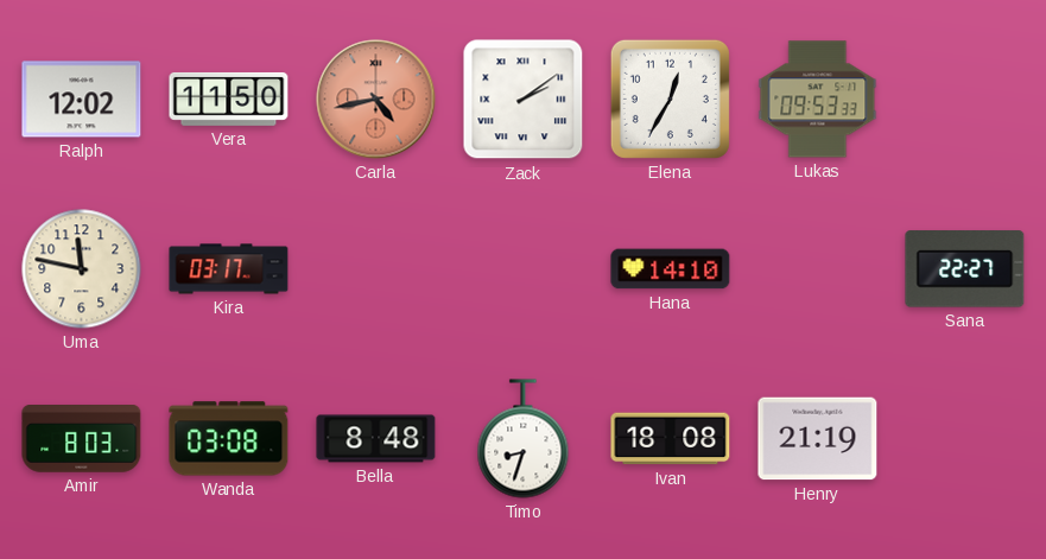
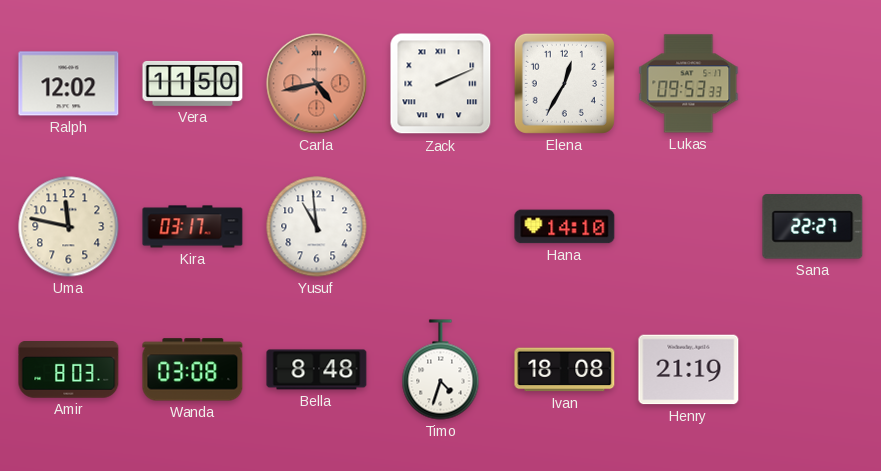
Zack: 2:09 -> 2:11
Yusuf: none -> 10:59
Timo: 8:33 -> 4:33
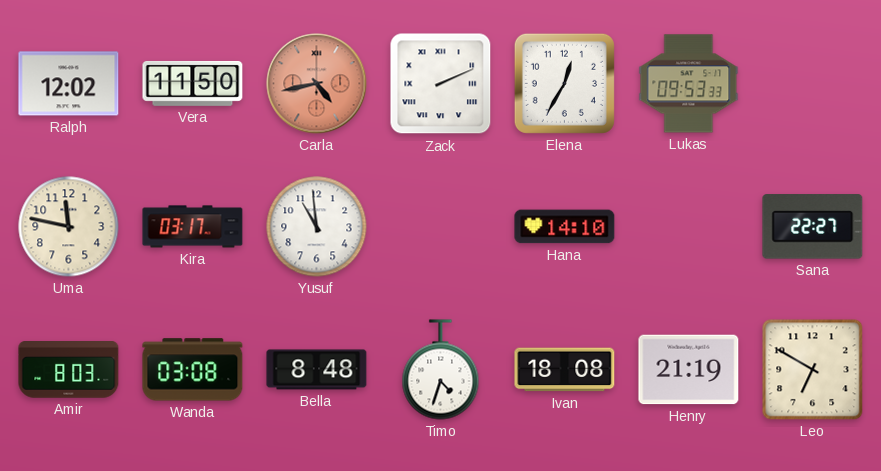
Leo: none -> 6:50
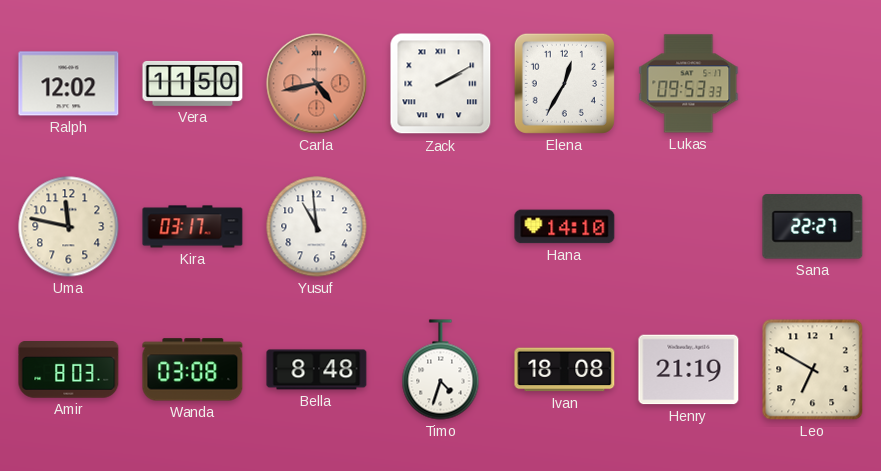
Zack: 2:11 -> 2:10
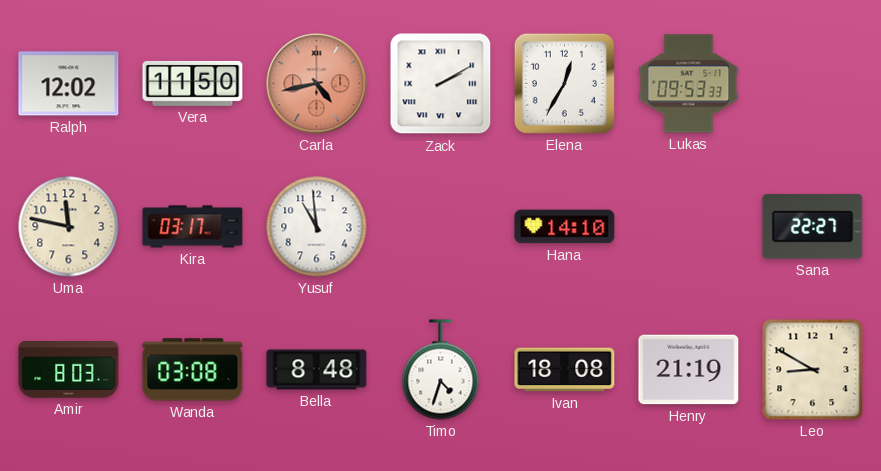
Leo: 6:50 -> 8:50
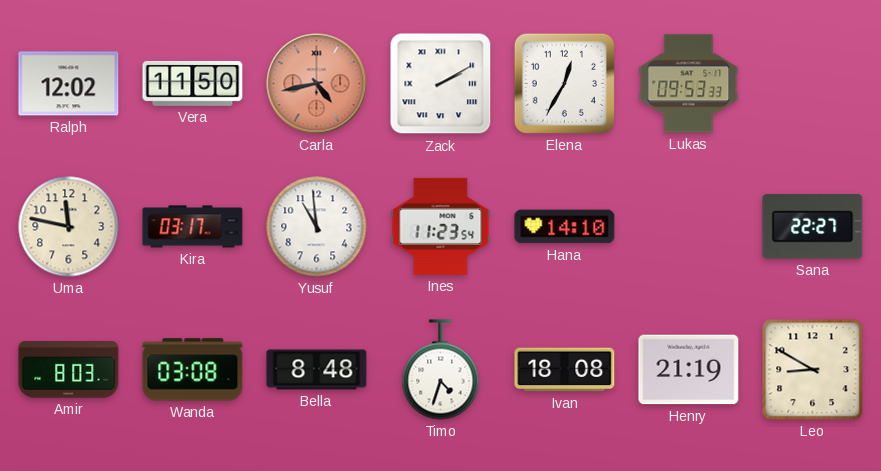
Ines: none -> 11:23
